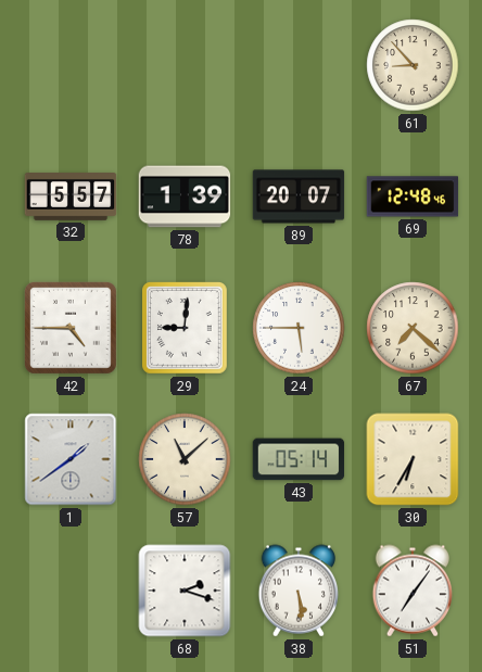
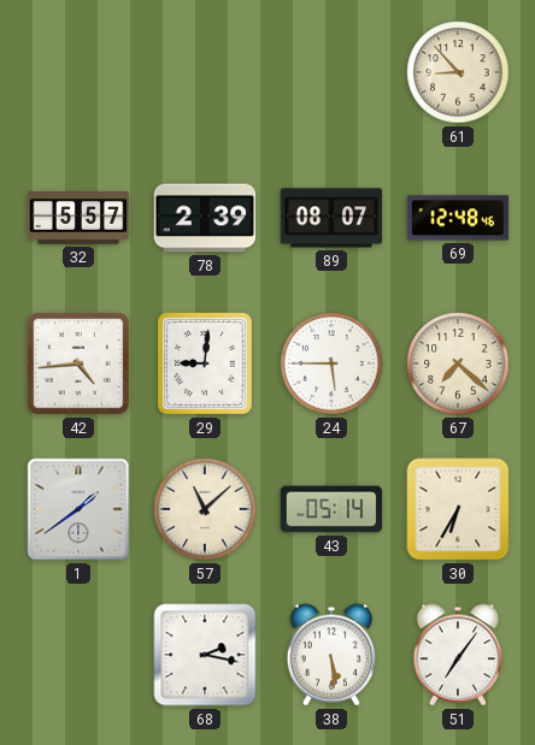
78: 1:39 -> 2:39
89: 20:07 -> 08:07
42: 4:45 -> 4:44
68: 2:18 -> 2:17
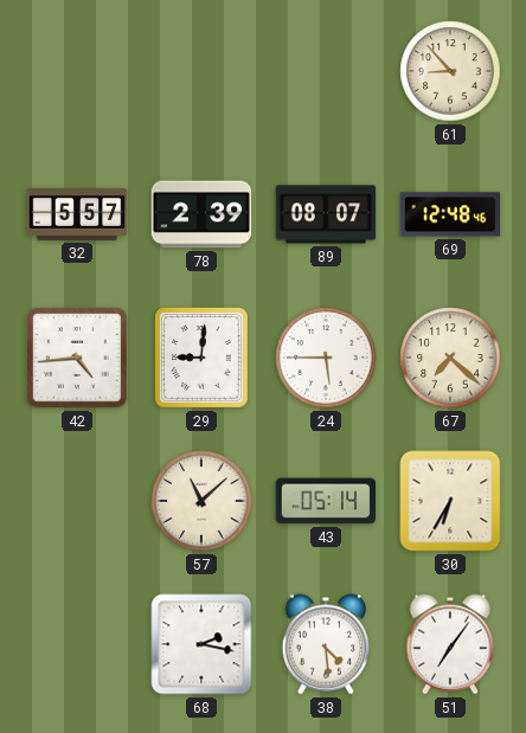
1: 1:39 -> none
38: 5:29 -> 4:29
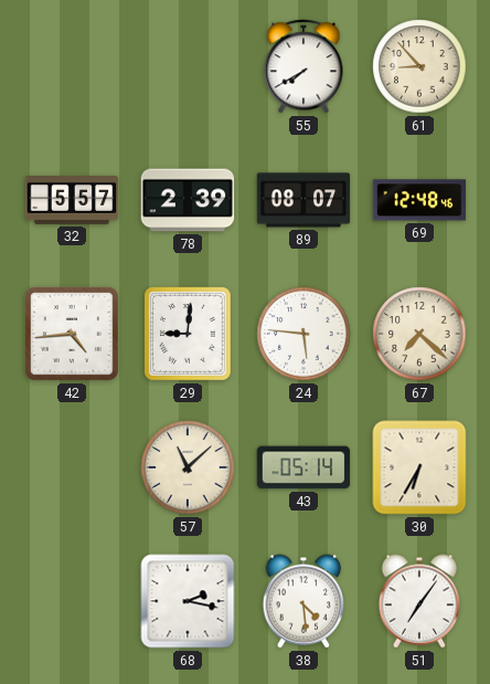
55: none -> 7:40
24: 5:45 -> 5:46
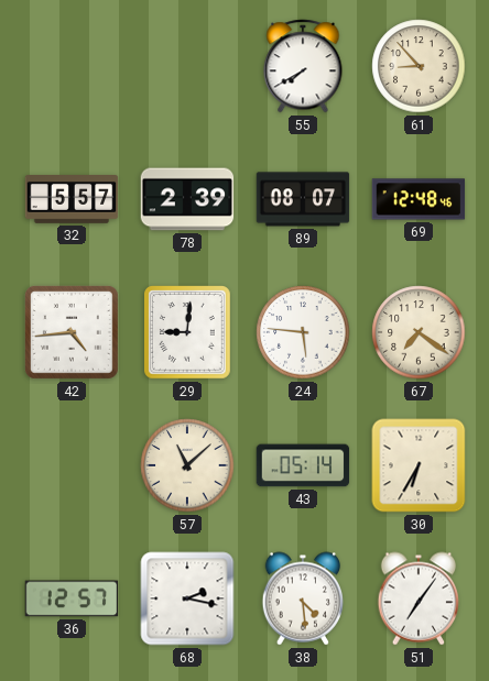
67: 7:22 -> 7:21
36: none -> 12:57
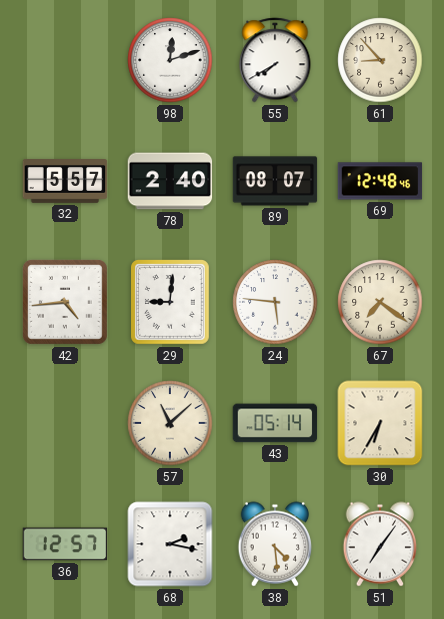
98: none -> 12:12
78: 2:39 -> 2:40
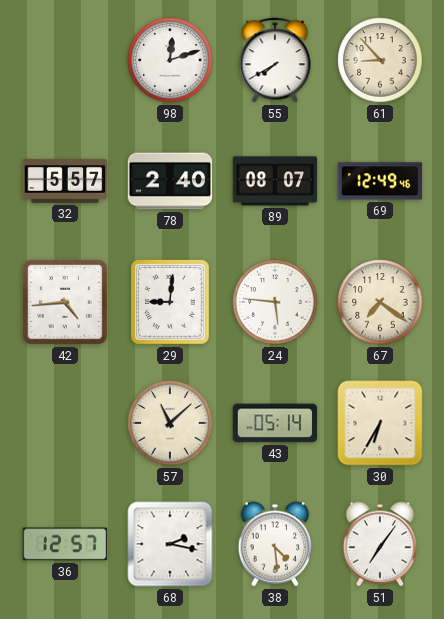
69: 12:48 -> 12:49
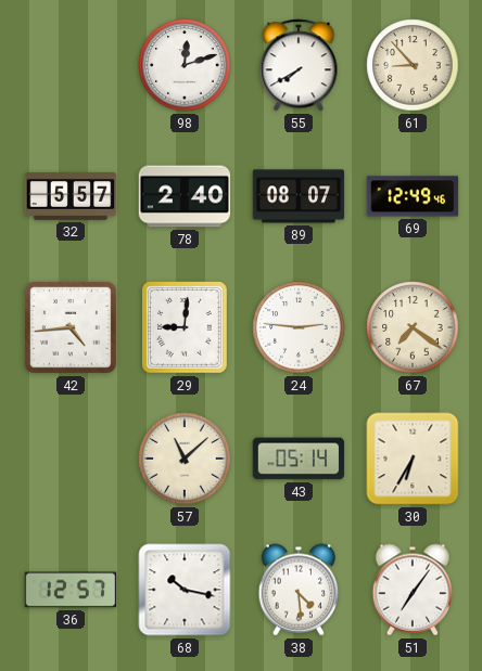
24: 5:46 -> 2:46
68: 2:17 -> 10:17
